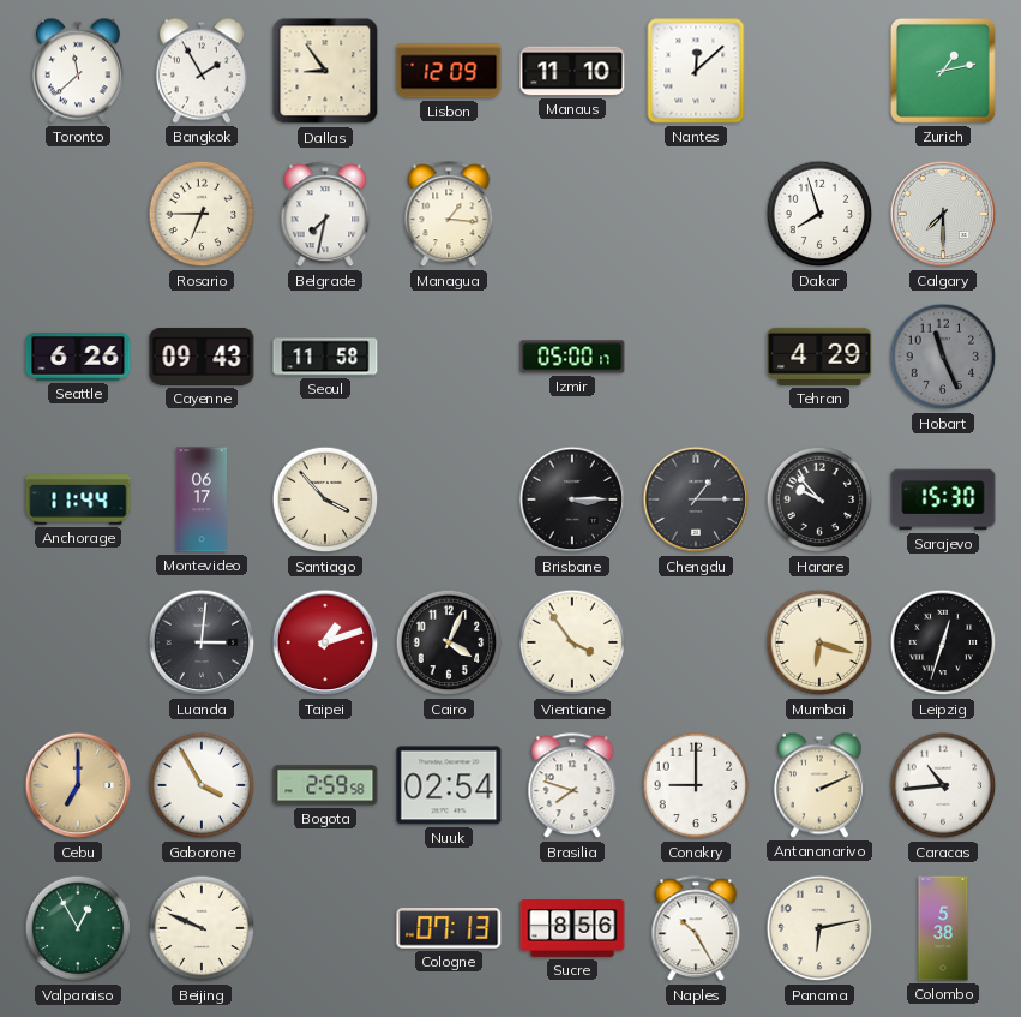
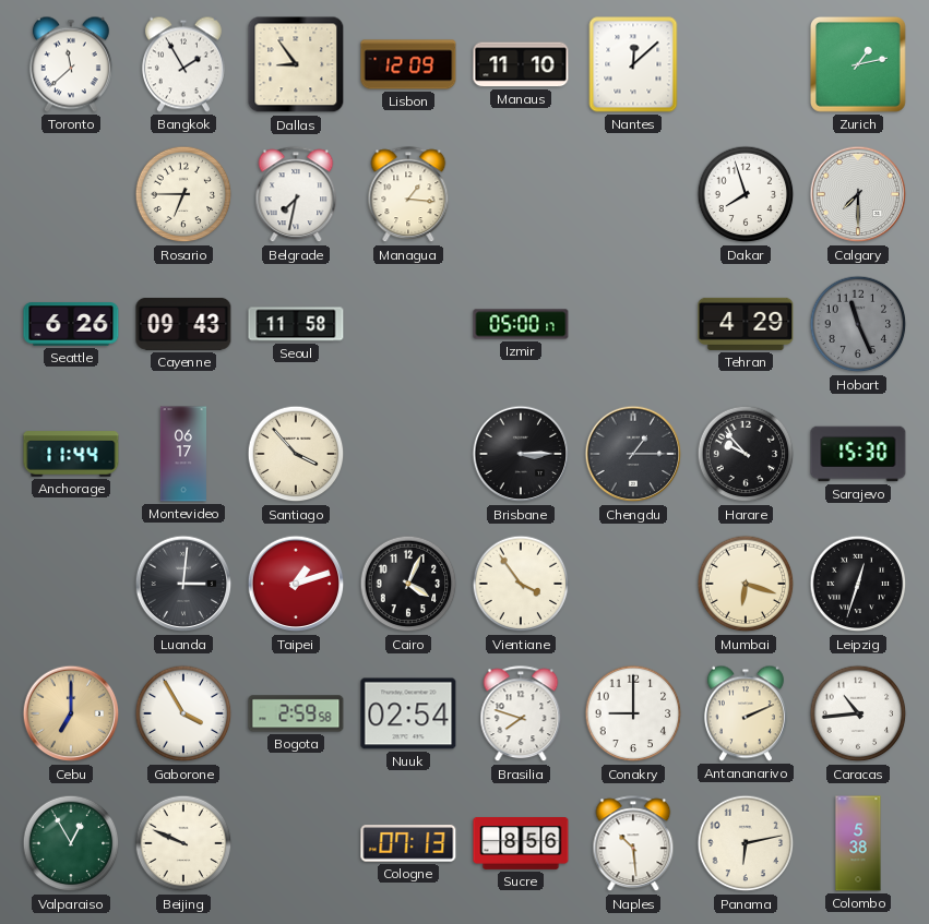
Naples: 10:25 -> 10:29
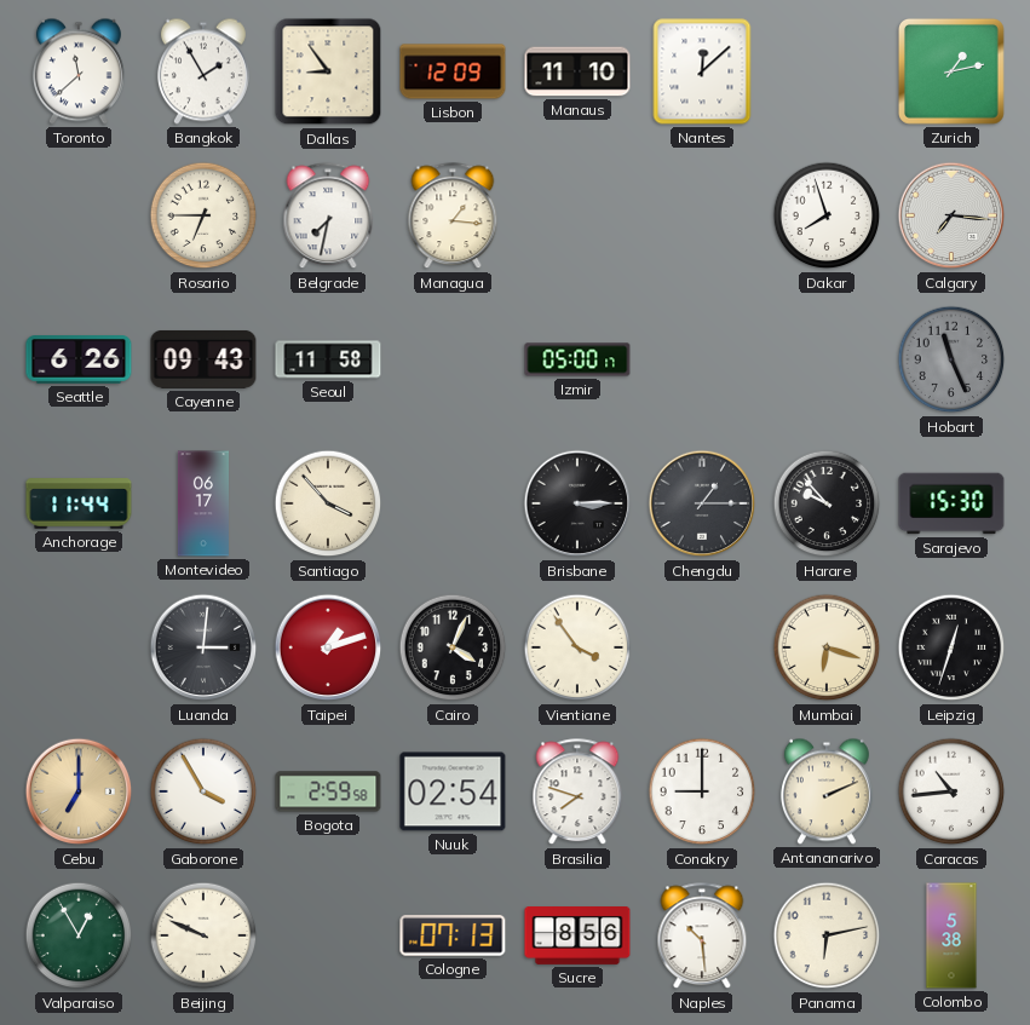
Calgary: 7:30 -> 7:16
Tehran: 4:29 -> none
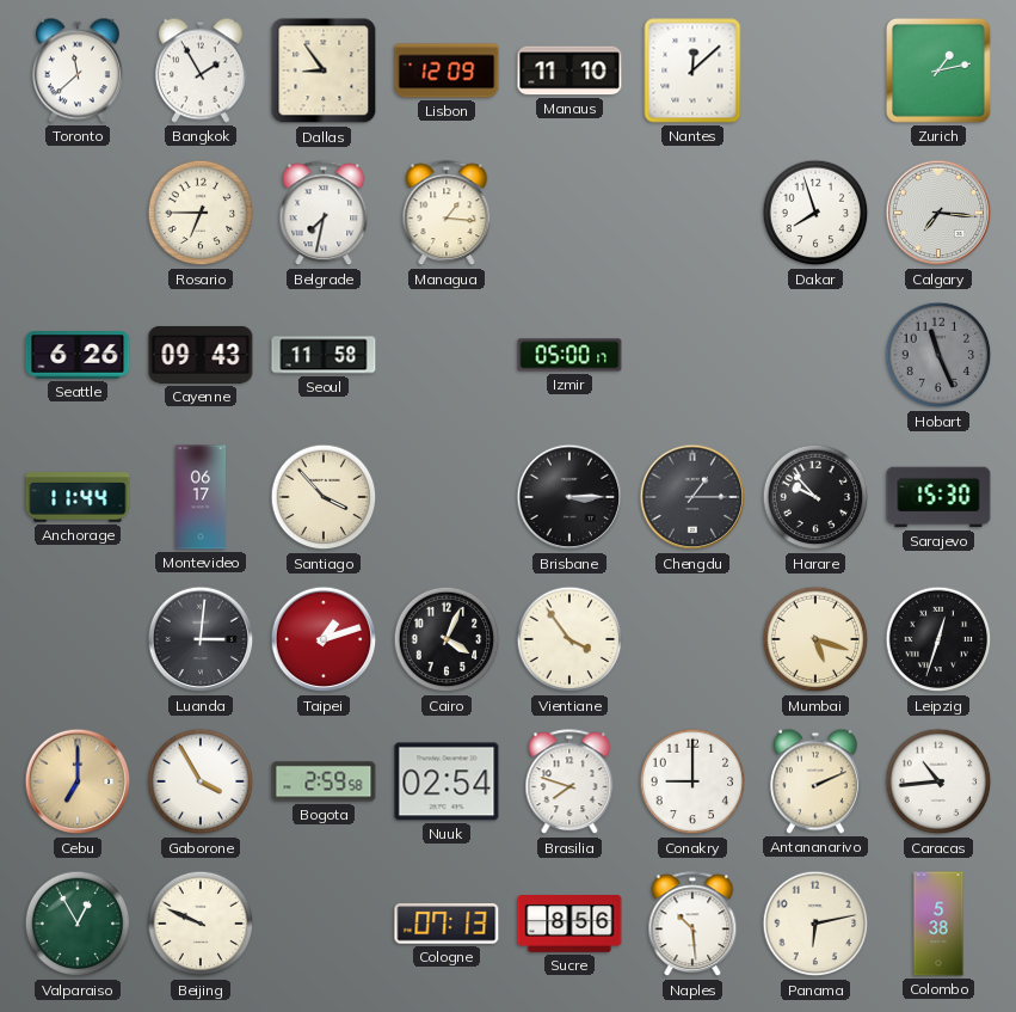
Mumbai: 6:18 -> 5:18
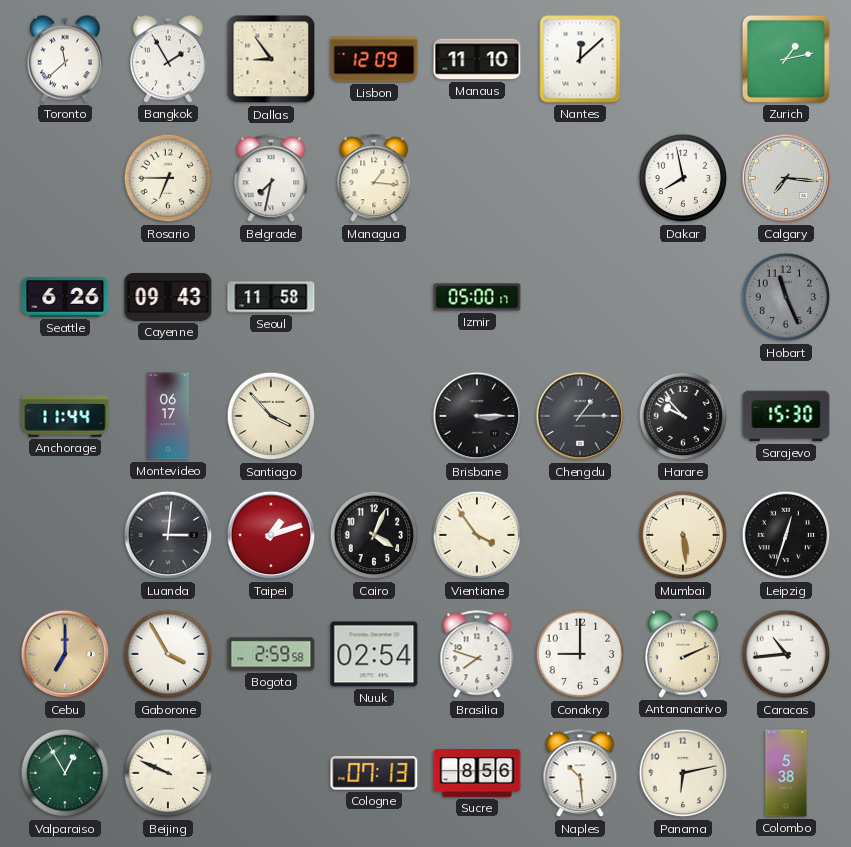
Dakar: 7:57 -> 7:58
Mumbai: 5:18 -> 5:29
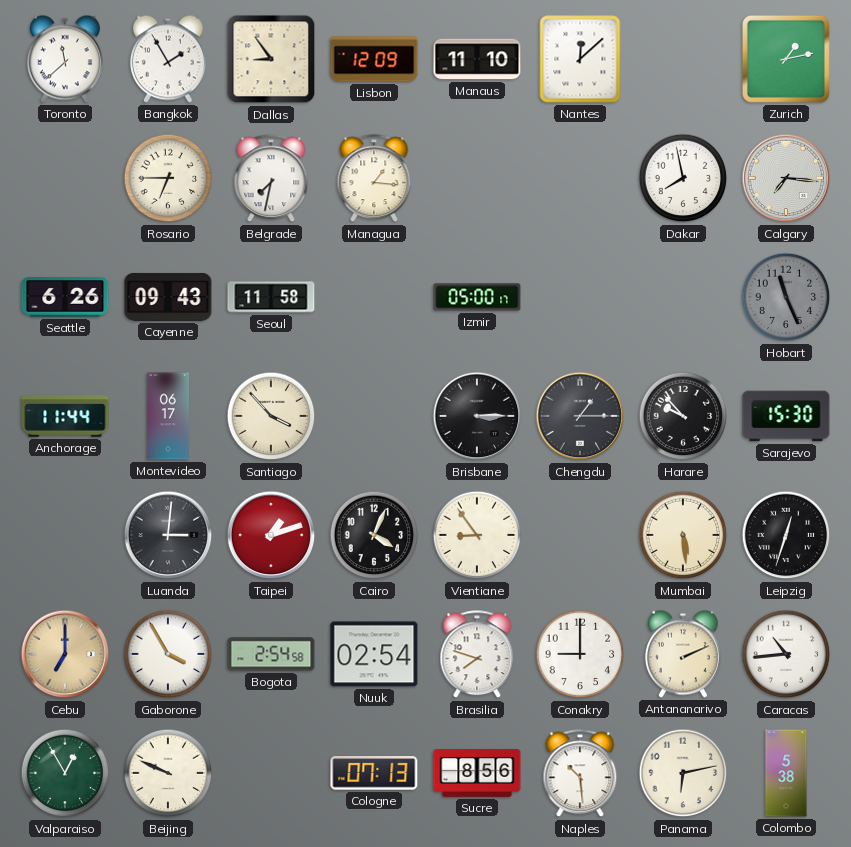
Vientiane: 3:54 -> 8:54
Bogota: 2:59 -> 2:54
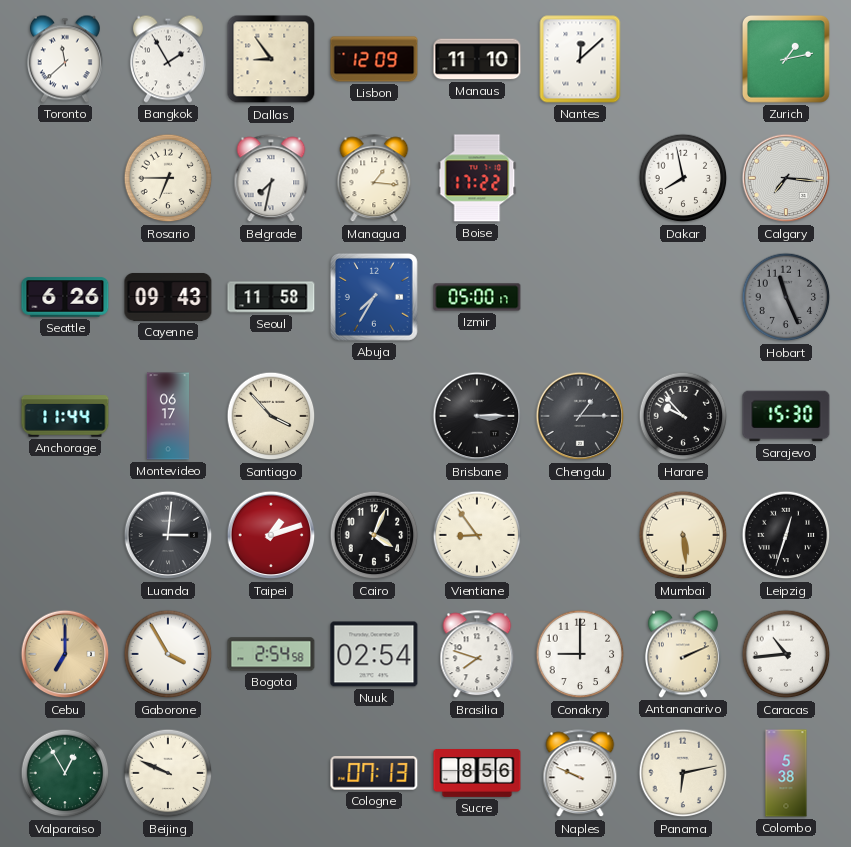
Boise: none -> 17:22
Abuja: none -> 7:35
Naples: 10:29 -> 9:49
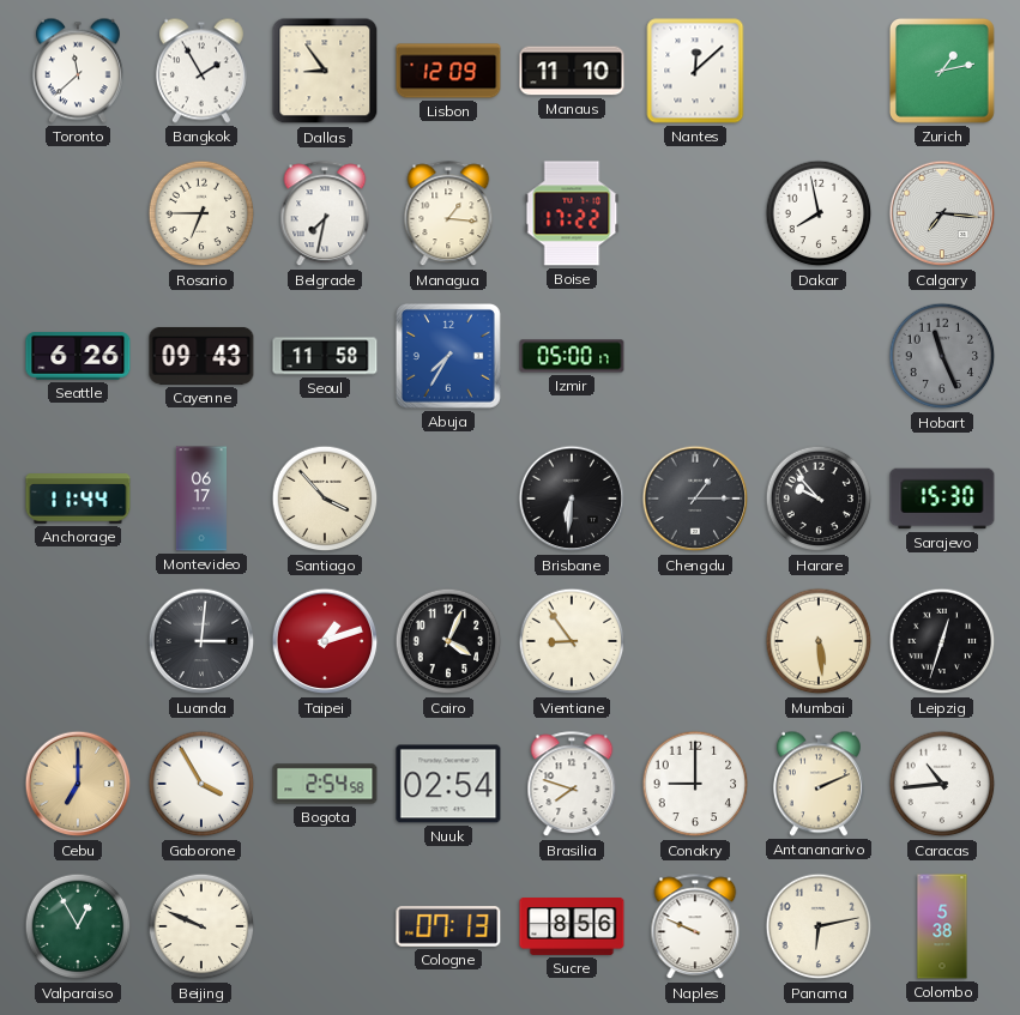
Brisbane: 3:15 -> 6:31
